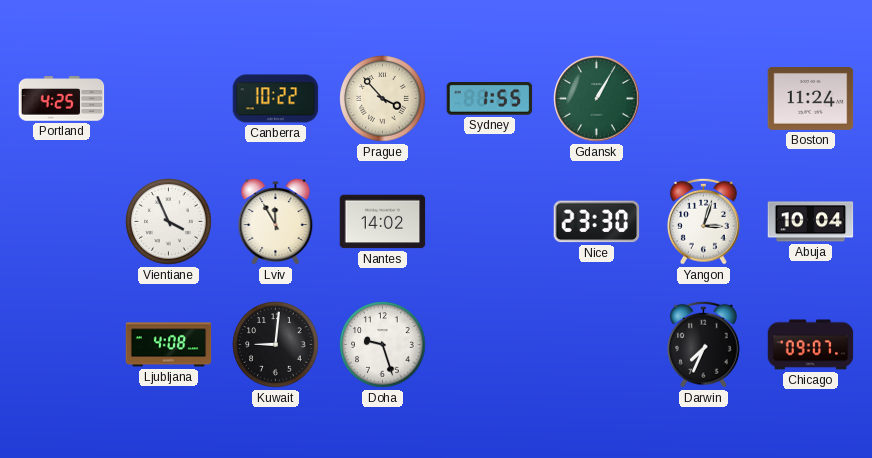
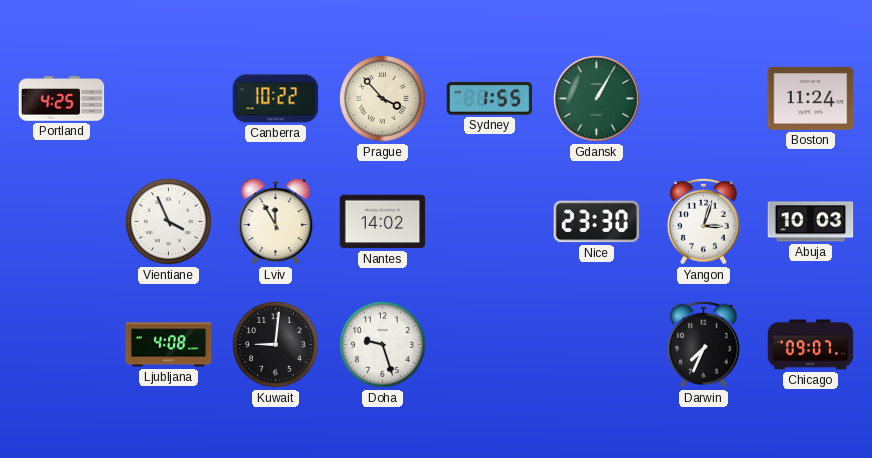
Abuja: 10:04 -> 10:03
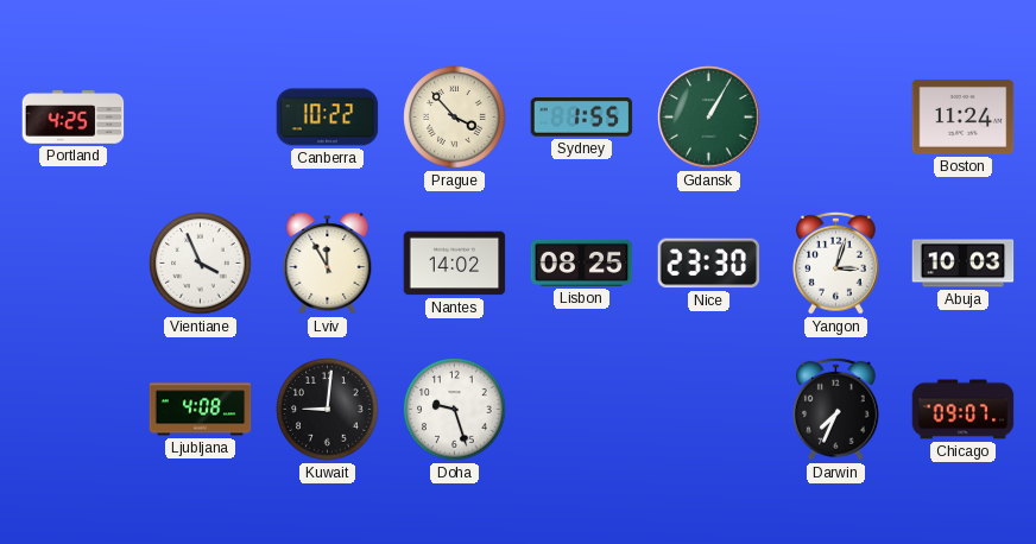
Lisbon: none -> 08:25
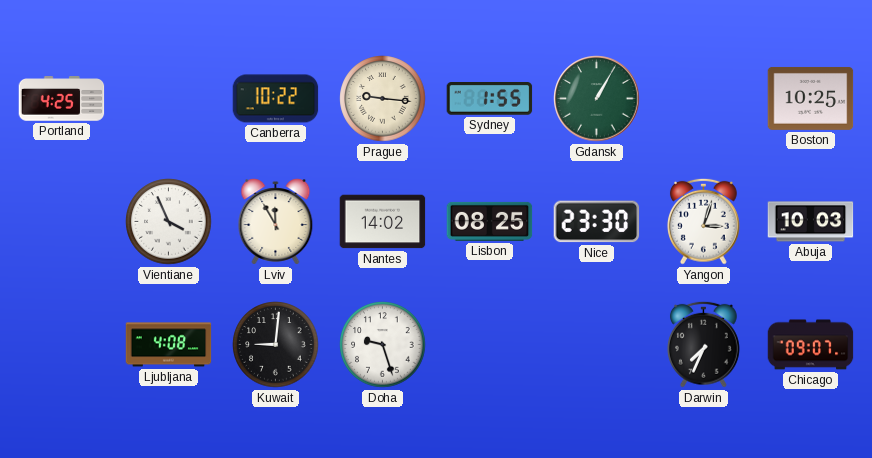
Prague: 3:53 -> 9:16
Boston: 11:24 -> 10:25
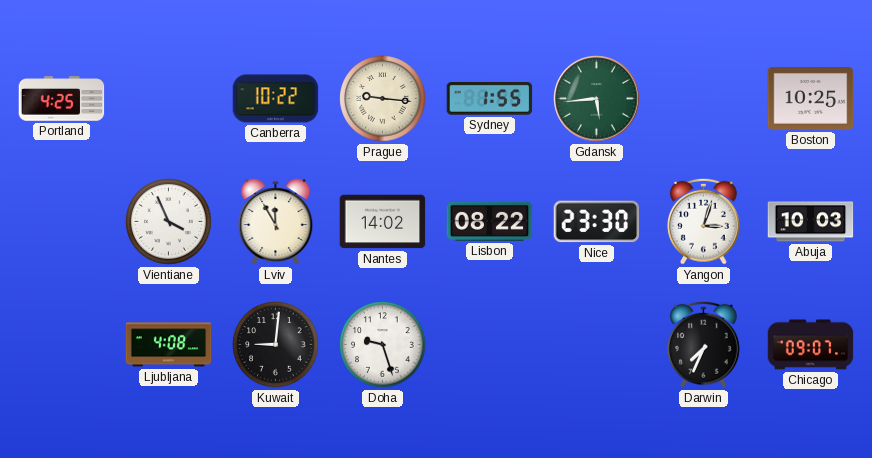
Gdansk: 1:05 -> 5:44
Lisbon: 08:25 -> 08:22
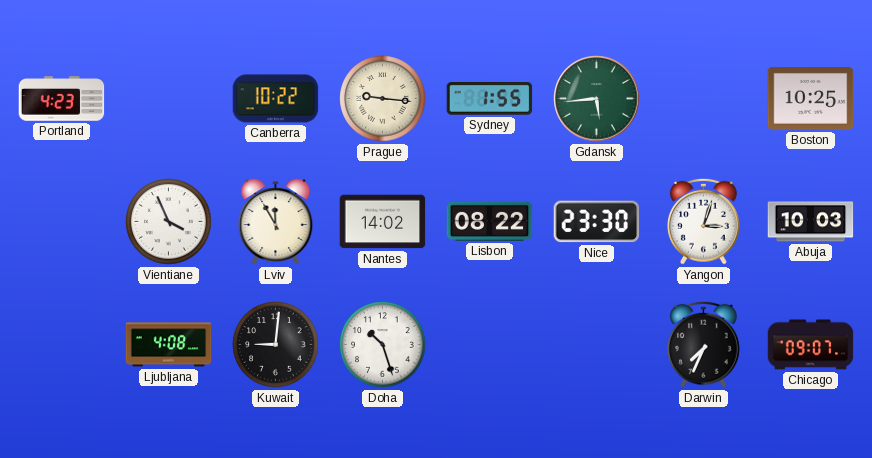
Portland: 4:25 -> 4:23
Doha: 9:27 -> 10:27
